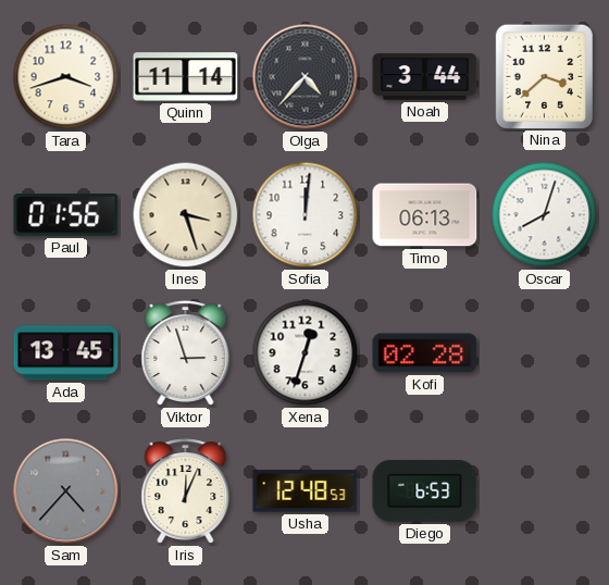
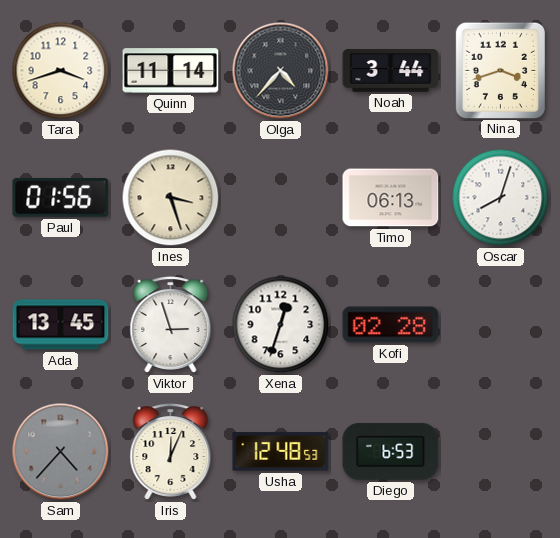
Nina: 3:38 -> 3:42
Sofia: 12:01 -> none
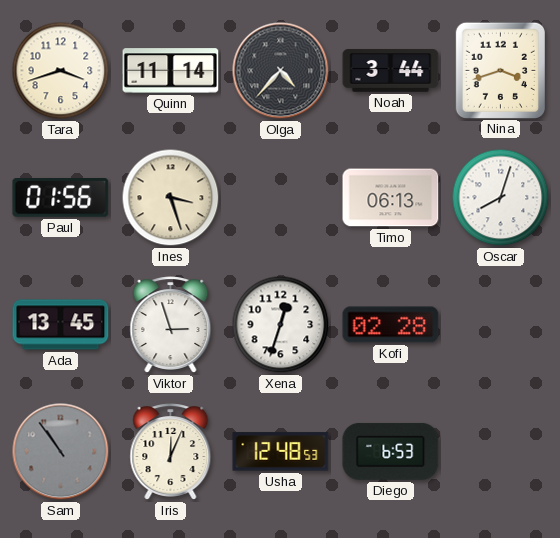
Sam: 4:37 -> 10:54
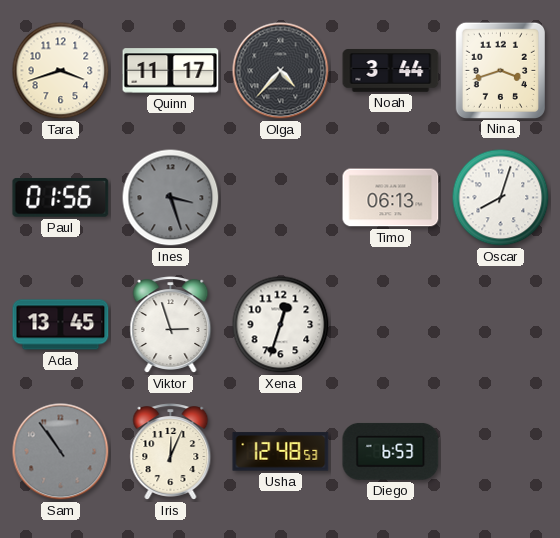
Quinn: 11:14 -> 11:17
Ines dial: cream -> grey
Kofi: 02:28 -> none
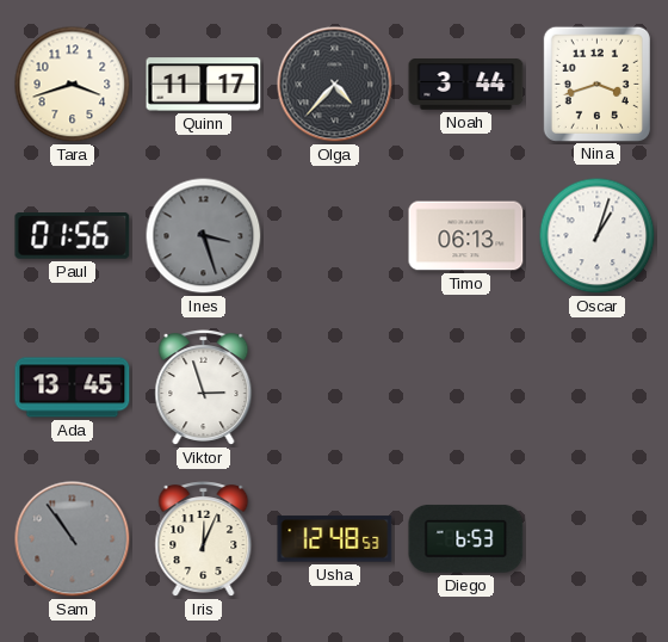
Oscar: 8:03 -> 1:03
Xena: 12:33 -> none
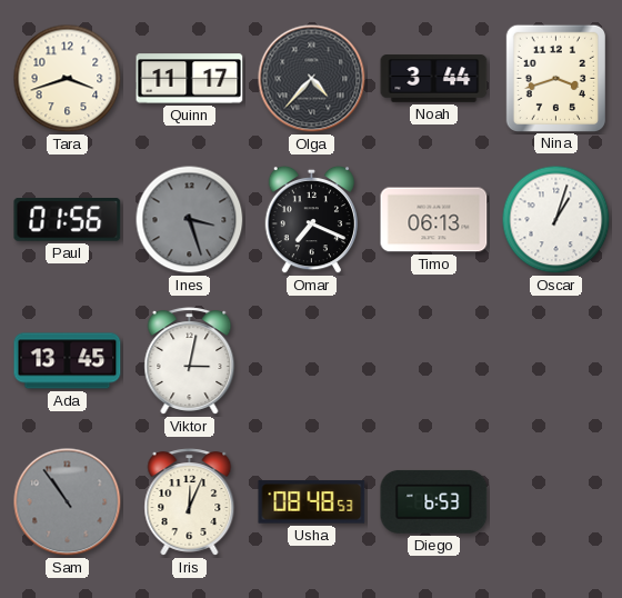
Omar: none -> 7:19
Viktor: 2:57 -> 3:02
Usha: 12:48 -> 08:48
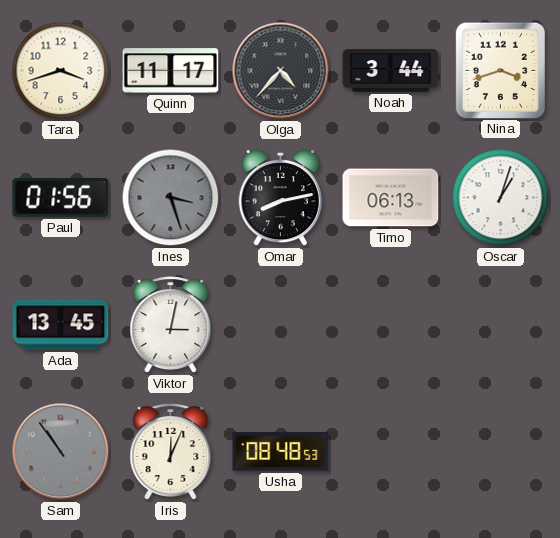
Omar: 7:19 -> 8:13
Diego: 6:53 -> none
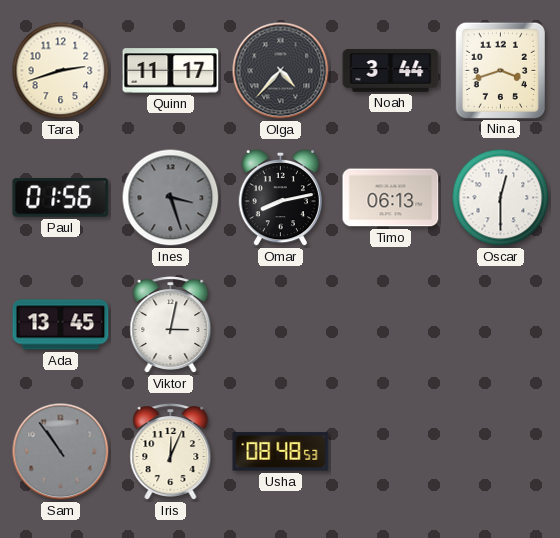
Tara: 3:42 -> 2:42
Oscar: 1:03 -> 12:30
